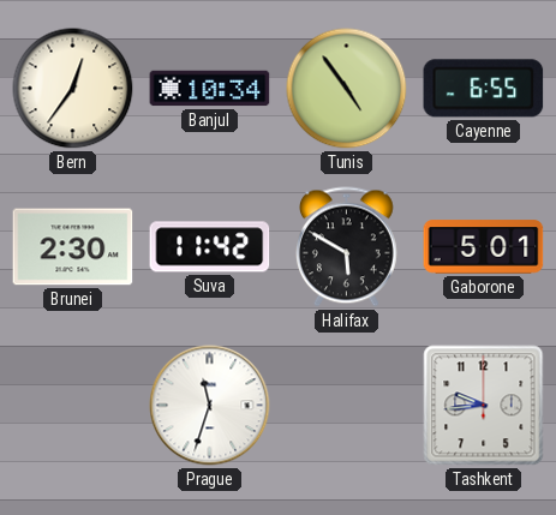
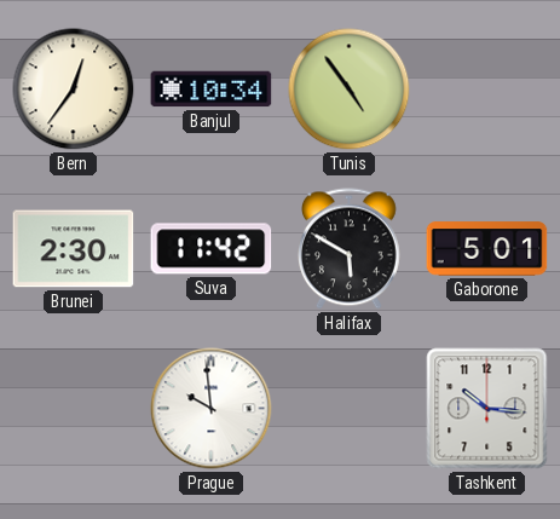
Cayenne: 6:55 -> none
Prague: 11:33 -> 9:59
Tashkent: 9:44 -> 10:16
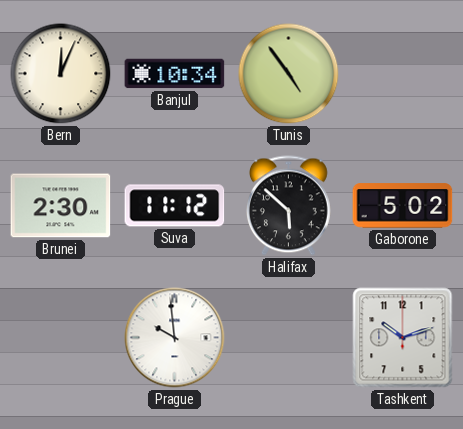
Bern: 12:36 -> 12:04
Suva: 11:42 -> 11:12
Halifax: 5:50 -> 5:52
Gaborone: 5:01 -> 5:02
Tashkent: 10:16 -> 10:12
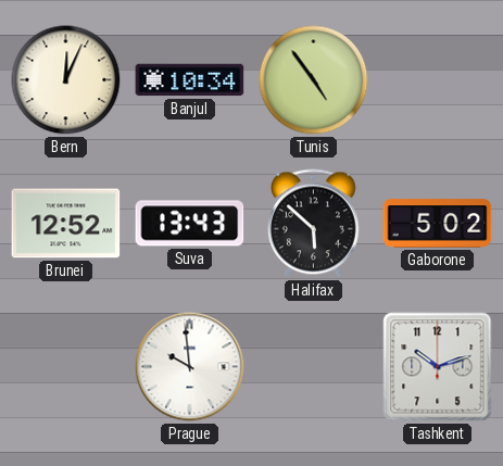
Brunei: 2:30 -> 12:52
Suva: 11:12 -> 13:43
